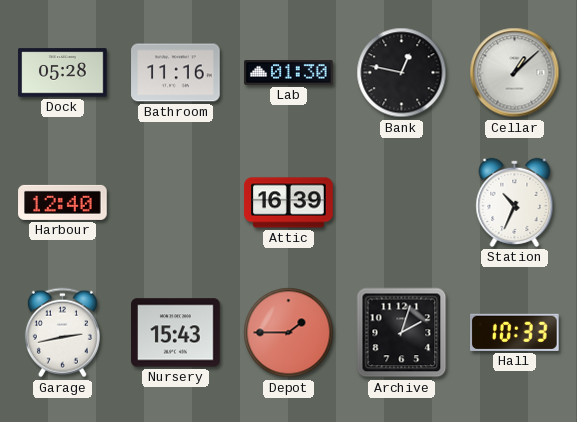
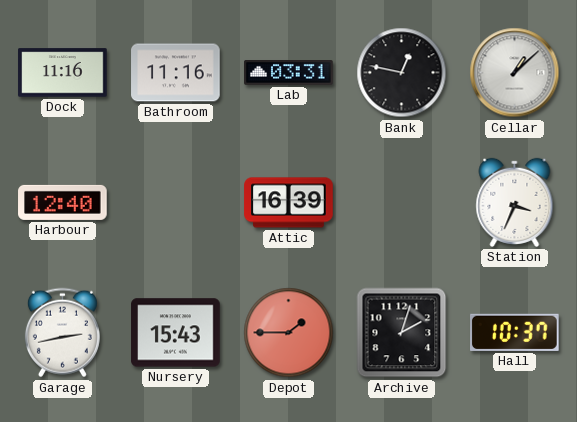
Dock: 05:28 -> 11:16
Lab: 01:30 -> 03:31
Station: 10:34 -> 3:34
Hall: 10:33 -> 10:37
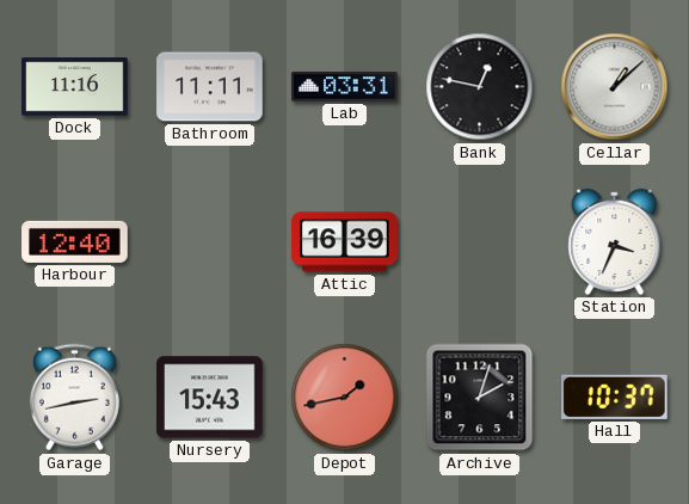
Bathroom: 11:16 -> 11:11
Depot: 1:45 -> 1:43
